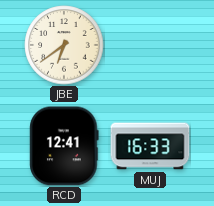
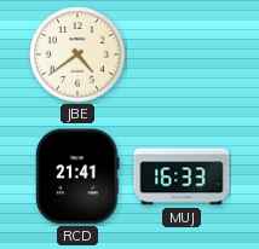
JBE: 6:39 -> 4:39
RCD: 12:41 -> 21:41
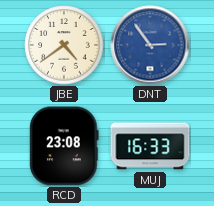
DNT: none -> 2:54
RCD: 21:41 -> 23:08
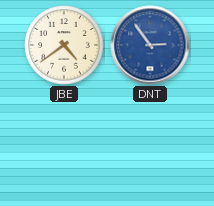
RCD: 23:08 -> none
MUJ: 16:33 -> none
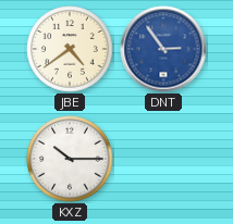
KXZ: none -> 10:15
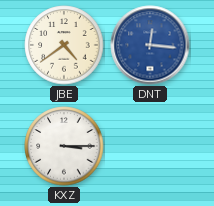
DNT: 2:54 -> 12:16
KXZ: 10:15 -> 3:15
